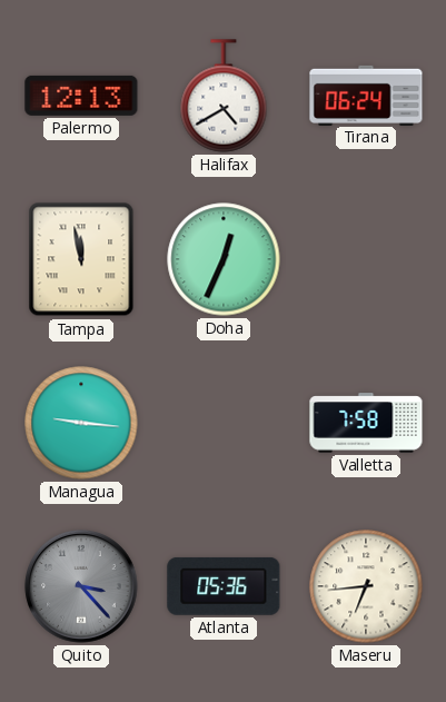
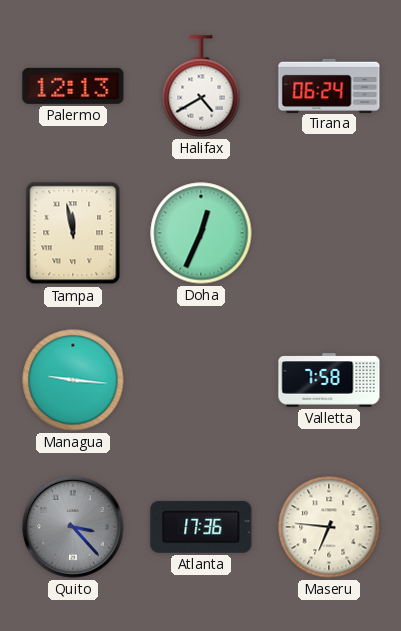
Atlanta: 05:36 -> 17:36
Maseru: 6:44 -> 6:46
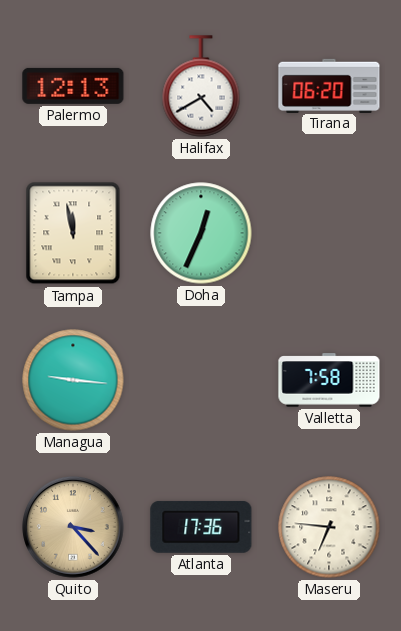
Tirana: 06:24 -> 06:20
Quito dial: grey -> champagne
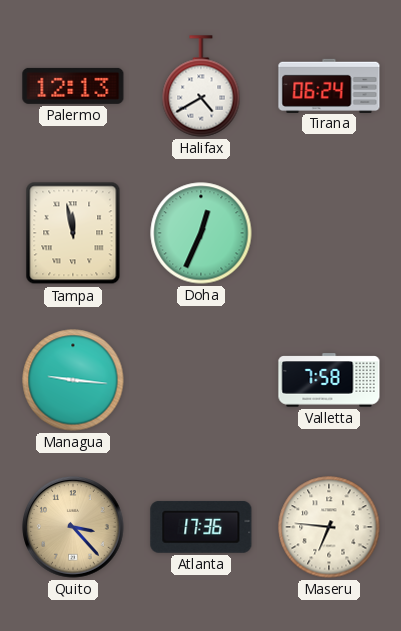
Tirana: 06:20 -> 06:24
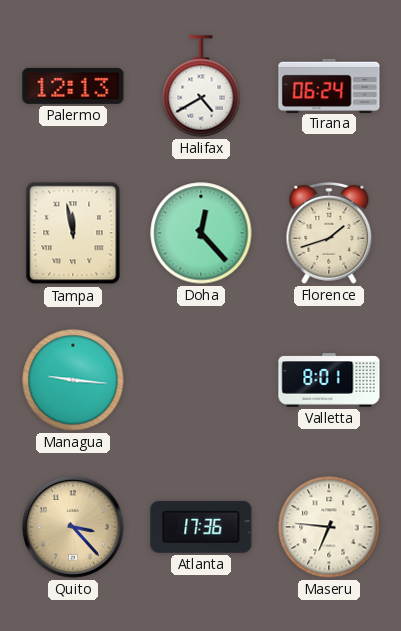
Doha: 12:34 -> 12:23
Florence: none -> 1:42
Valletta: 7:58 -> 8:01
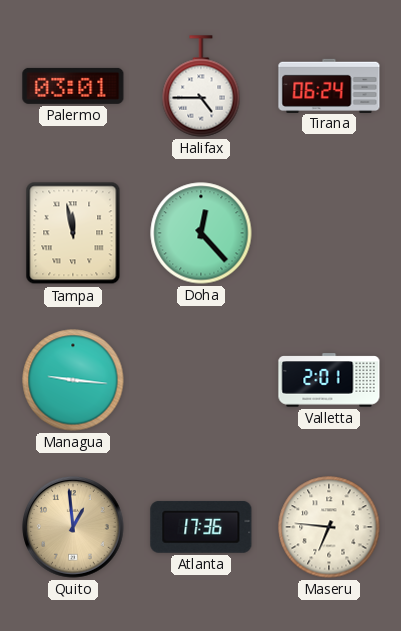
Palermo: 12:13 -> 03:01
Halifax: 4:40 -> 4:45
Florence: 1:42 -> none
Valletta: 8:01 -> 2:01
Quito: 3:23 -> 12:59
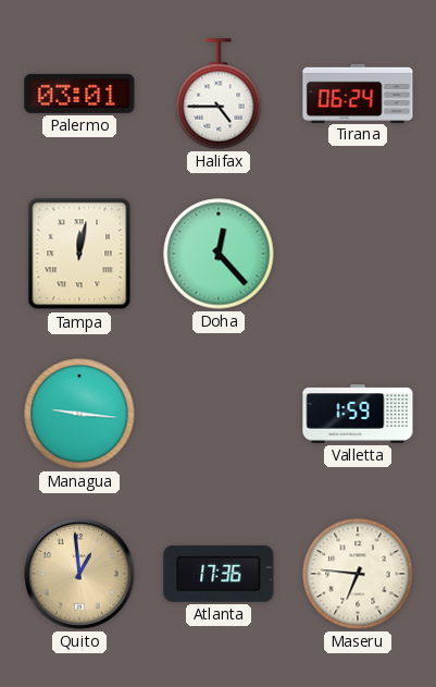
Tampa: 11:58 -> 12:02
Valletta: 2:01 -> 1:59
